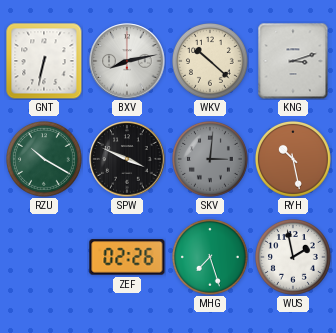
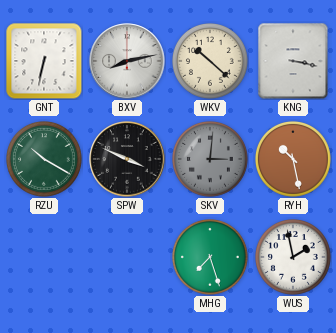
KNG: 3:12 -> 3:17
ZEF: 02:26 -> none
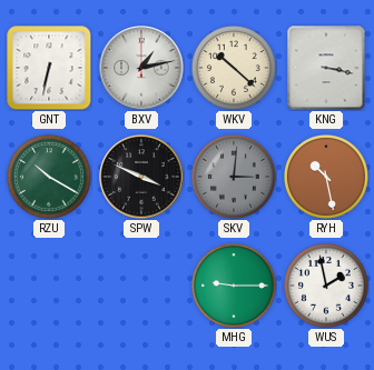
BXV: 8:13 -> 1:13
MHG: 7:27 -> 9:15
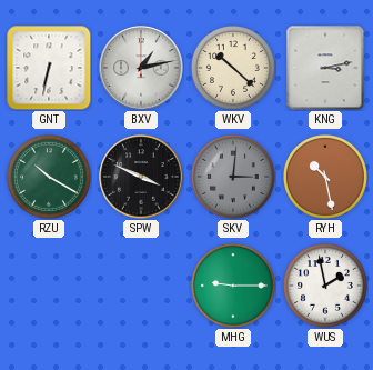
KNG: 3:17 -> 3:13
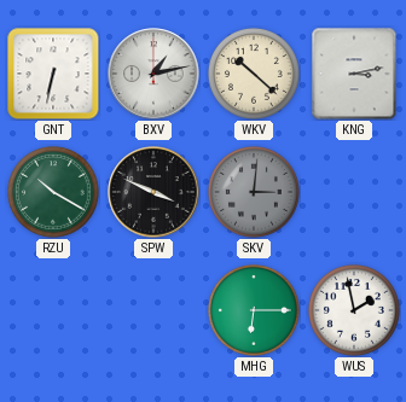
RYH: 10:28 -> none
MHG: 9:15 -> 6:15
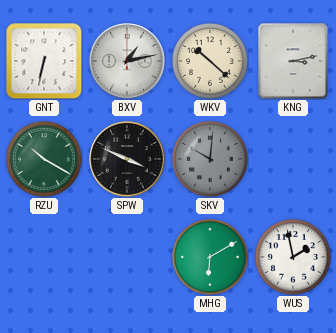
SKV: 3:01 -> 10:01
MHG: 6:15 -> 6:10
